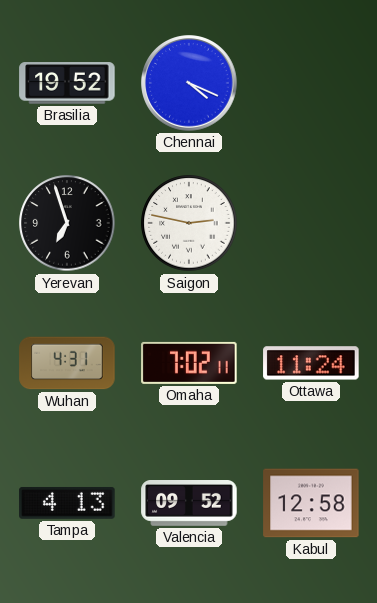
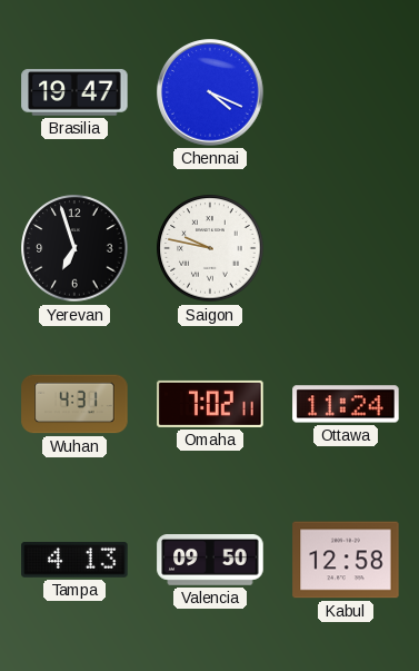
Brasilia: 19:52 -> 19:47
Saigon: 2:47 -> 9:47
Valencia: 09:52 -> 09:50
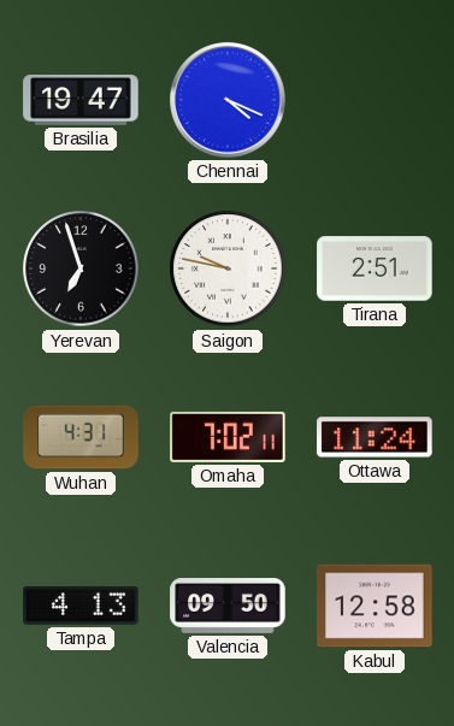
Tirana: none -> 2:51
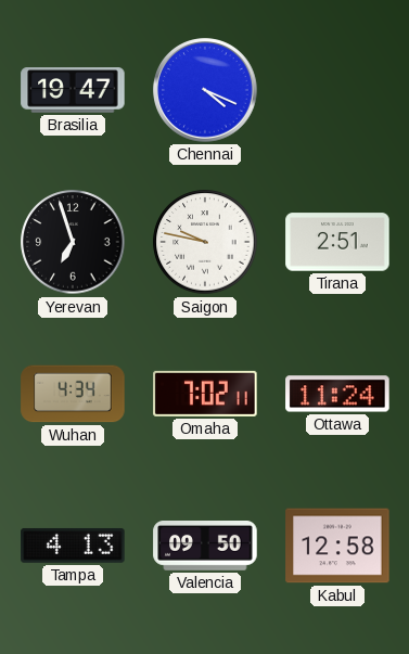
Wuhan: 4:31 -> 4:34
